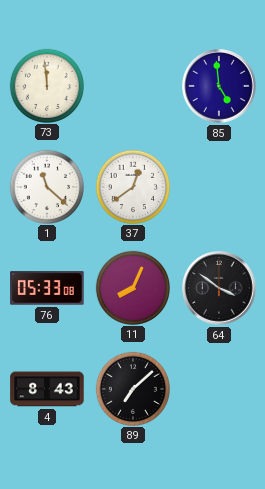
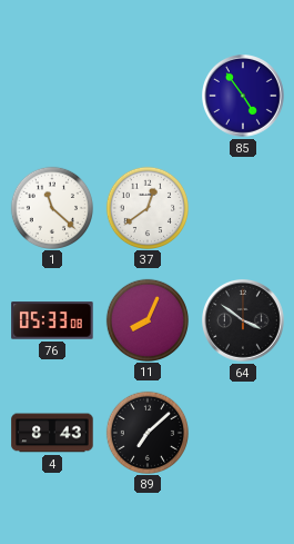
73: 11:59 -> none
85: 4:59 -> 4:54
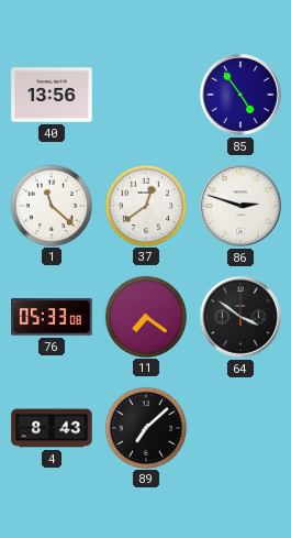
40: none -> 13:56
86: none -> 2:48
11: 8:04 -> 7:21
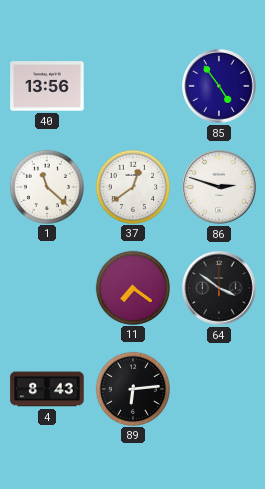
76: 05:33 -> none
89: 7:08 -> 6:14
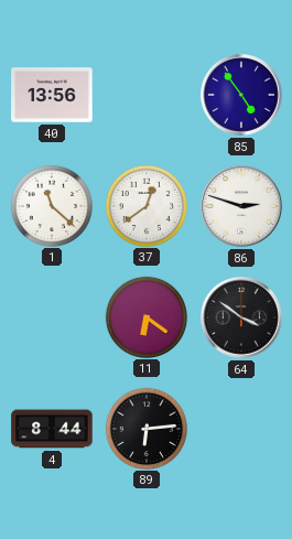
11: 7:21 -> 6:21
4: 8:43 -> 8:44
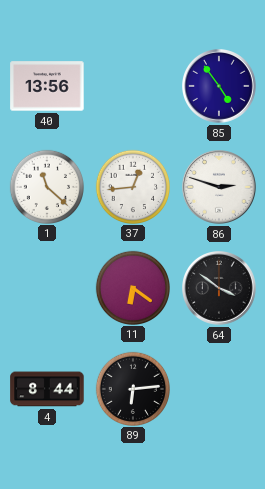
37: 12:39 -> 12:44
